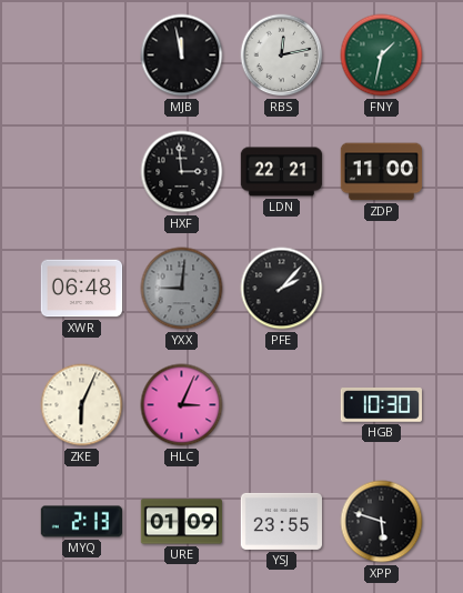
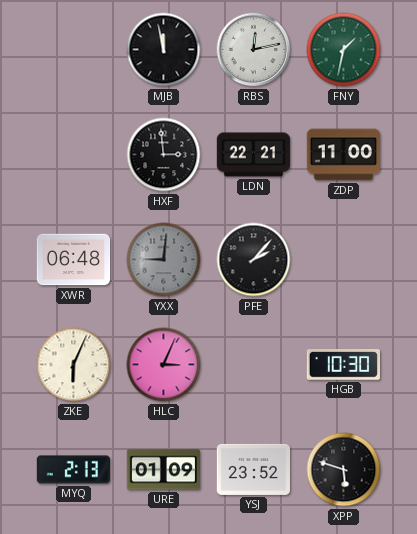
YSJ: 23:55 -> 23:52
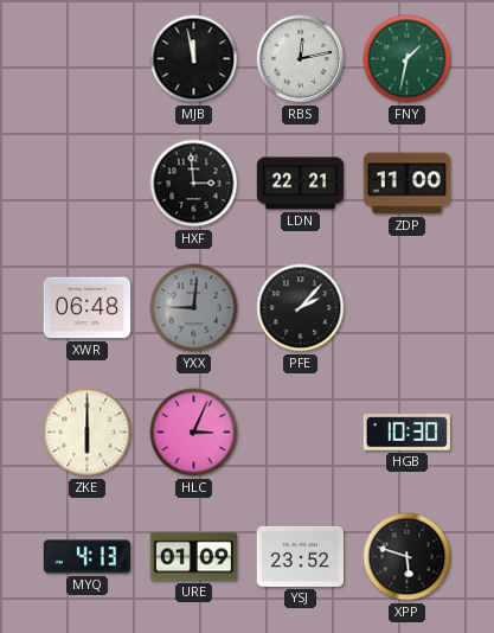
ZKE: 6:04 -> 6:00
MYQ: 2:13 -> 4:13
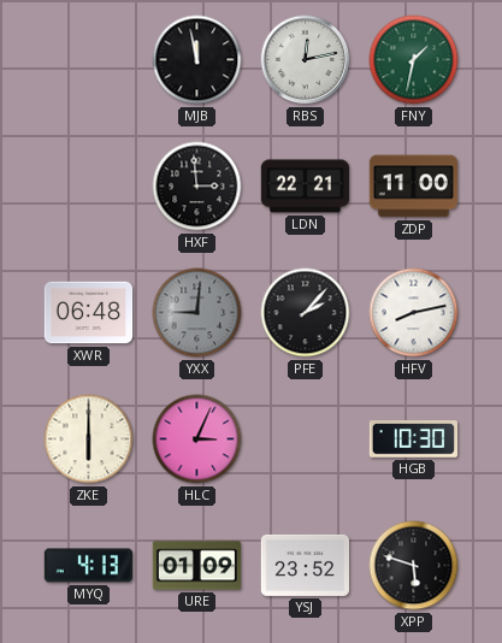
HFV: none -> 8:13
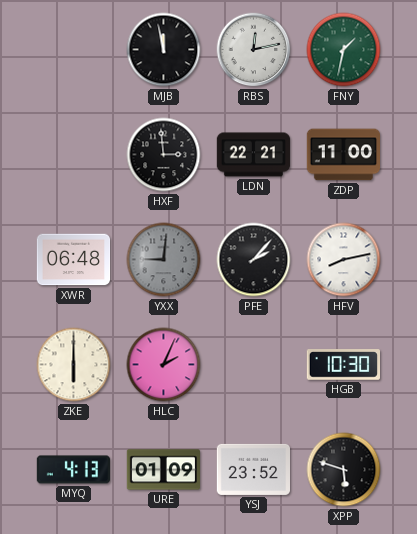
HLC: 3:04 -> 2:04
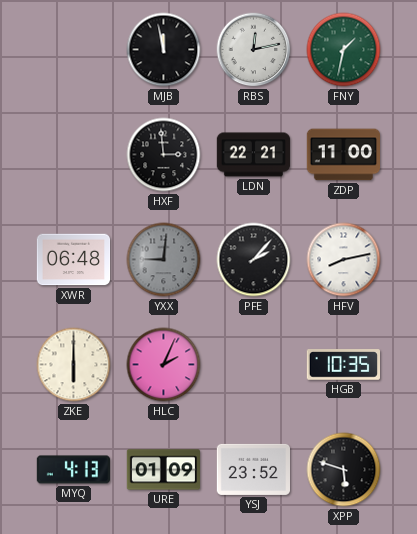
HGB: 10:30 -> 10:35
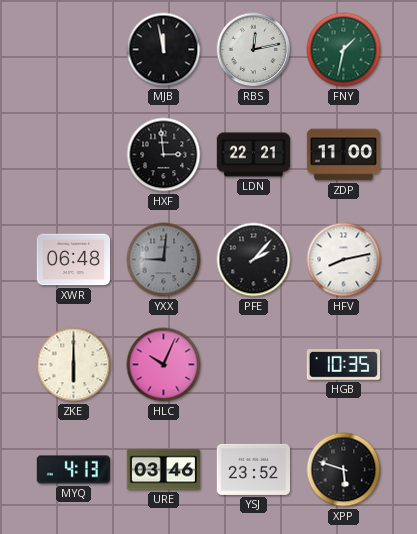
HLC: 2:04 -> 10:04
URE: 01:09 -> 03:46
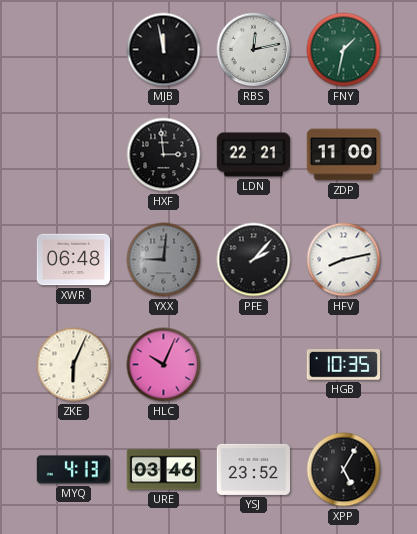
ZKE: 6:00 -> 6:04
XPP: 5:48 -> 5:05
